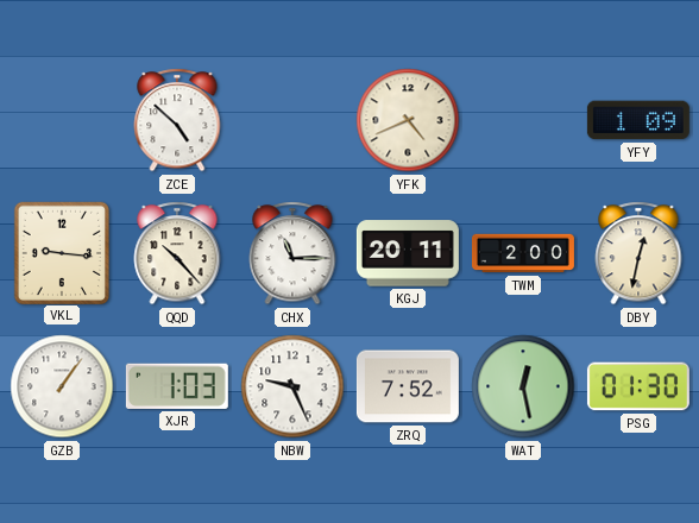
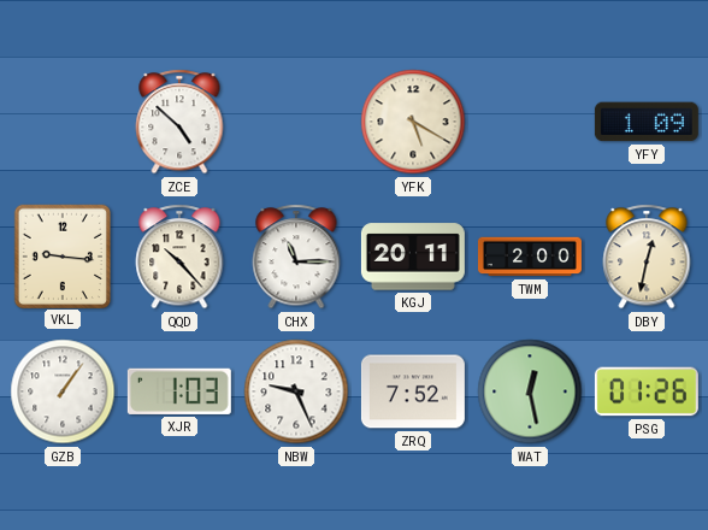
YFK: 4:41 -> 5:20
PSG: 01:30 -> 01:26
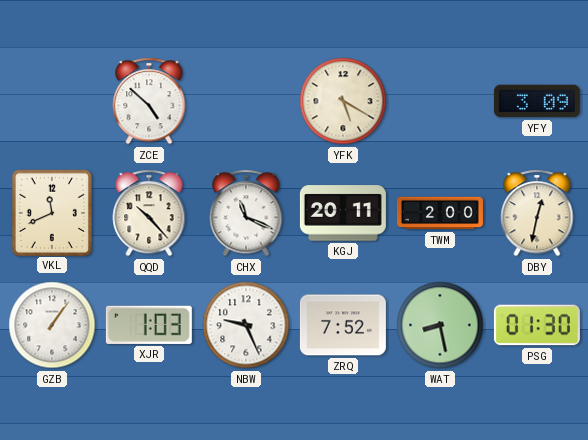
YFY: 1:09 -> 3:09
VKL: 9:16 -> 11:41
CHX: 11:15 -> 11:19
WAT: 12:28 -> 8:28
PSG: 01:26 -> 01:30
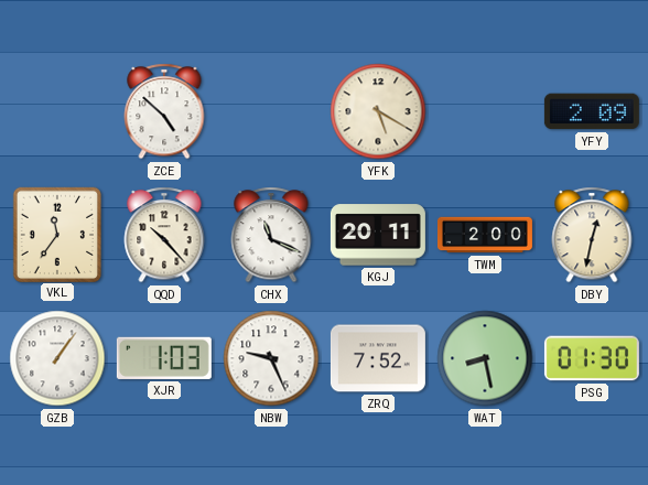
YFY: 3:09 -> 2:09
VKL: 11:41 -> 11:36
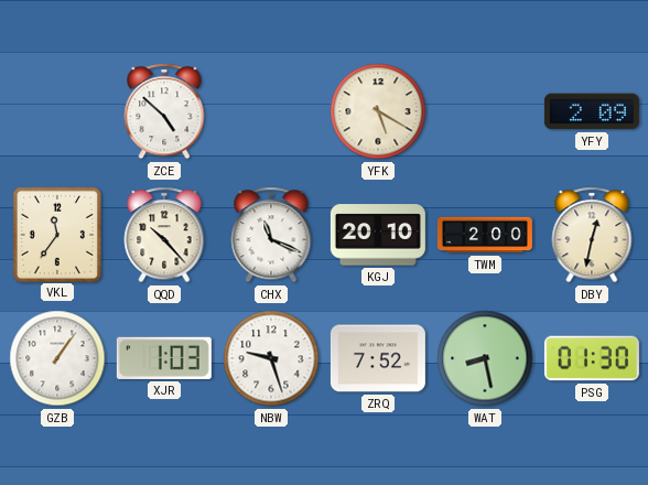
KGJ: 20:11 -> 20:10
NBW: 9:26 -> 9:27
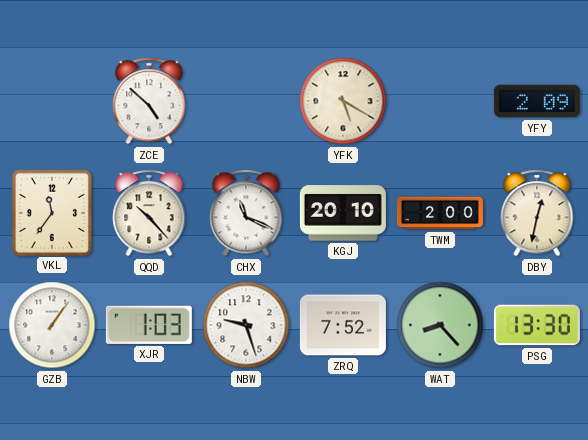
WAT: 8:28 -> 8:23
PSG: 01:30 -> 13:30
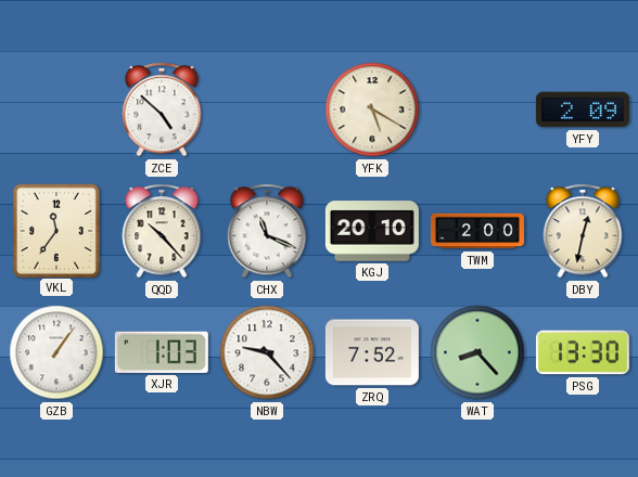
NBW: 9:27 -> 9:23
